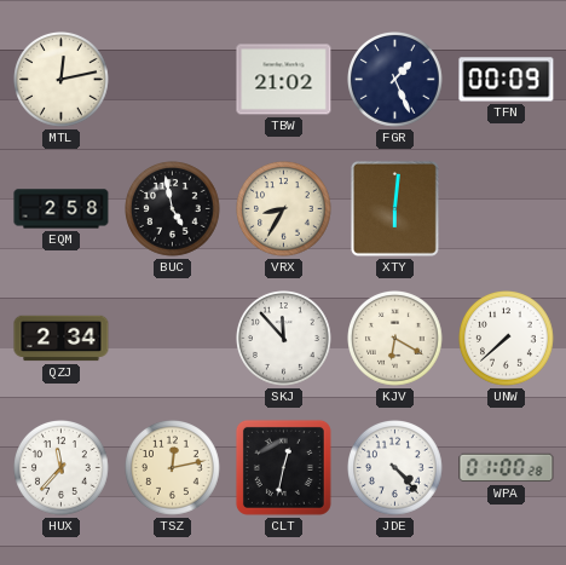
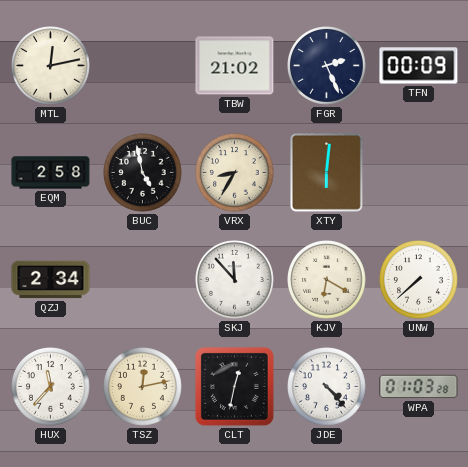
FGR: 1:26 -> 2:26
WPA: 01:00 -> 01:03
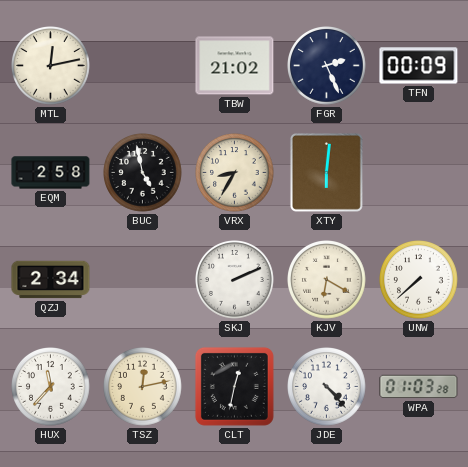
SKJ: 11:53 -> 2:11
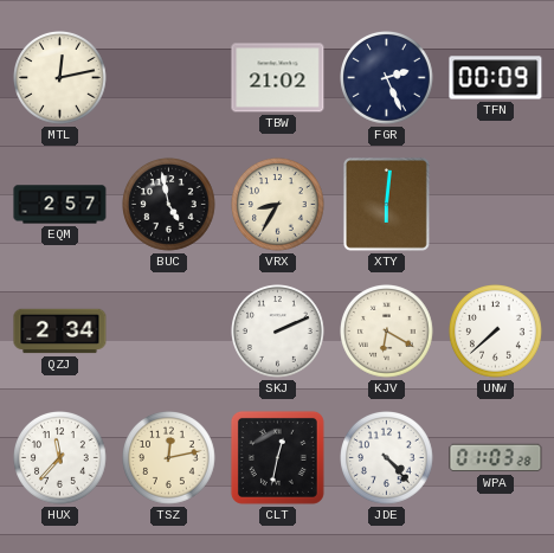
EQM: 2:58 -> 2:57
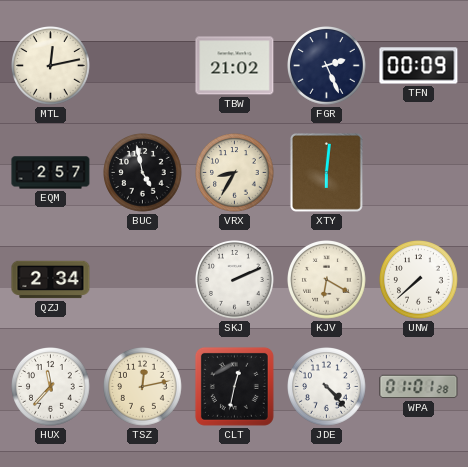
WPA: 01:03 -> 01:01
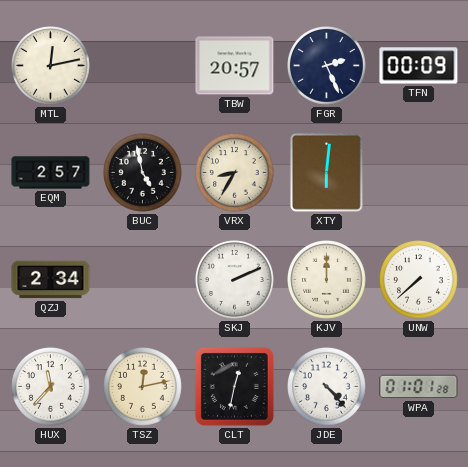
TBW: 21:02 -> 20:57
KJV: 6:20 -> 12:00
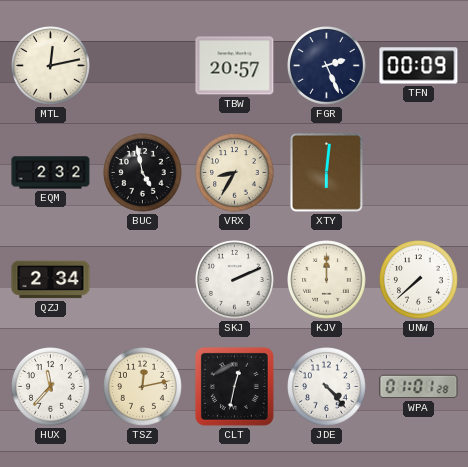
EQM: 2:57 -> 2:32
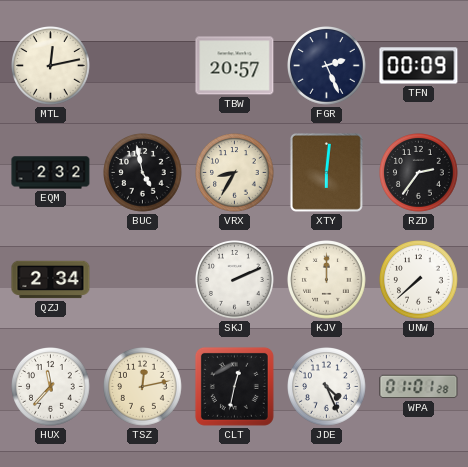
RZD: none -> 2:36
JDE: 4:23 -> 4:26
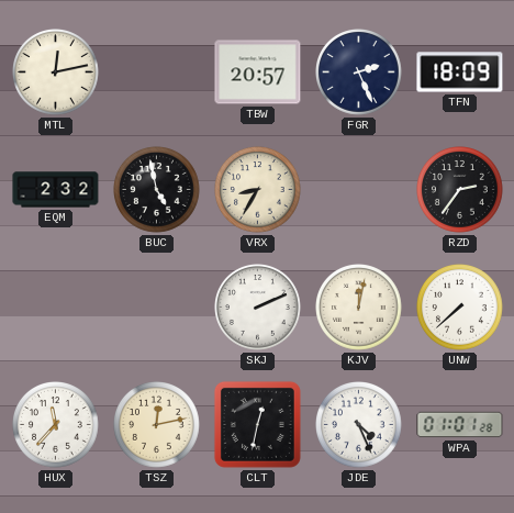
TFN: 00:09 -> 18:09
XTY: 6:01 -> none
QZJ: 2:34 -> none
KJV: 12:00 -> 12:02
